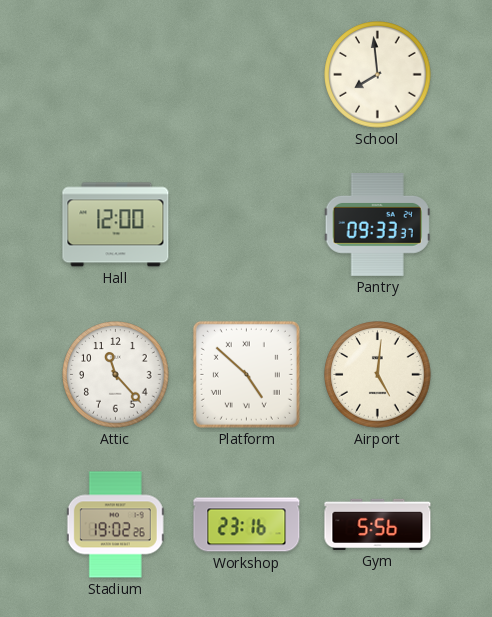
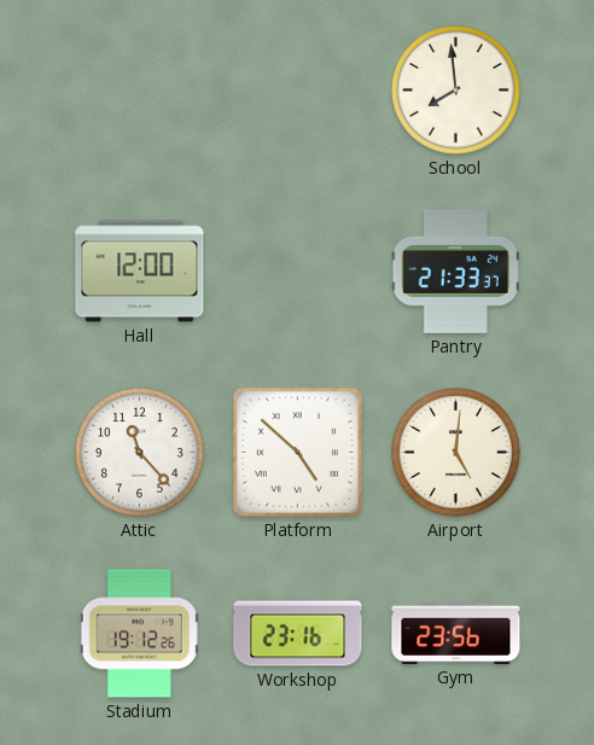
Pantry: 09:33 -> 21:33
Stadium: 19:02 -> 19:12
Gym: 5:56 -> 23:56
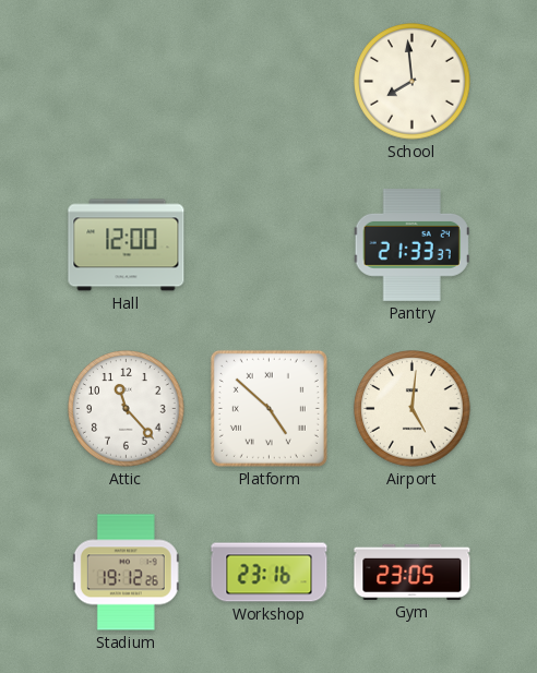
Gym: 23:56 -> 23:05
